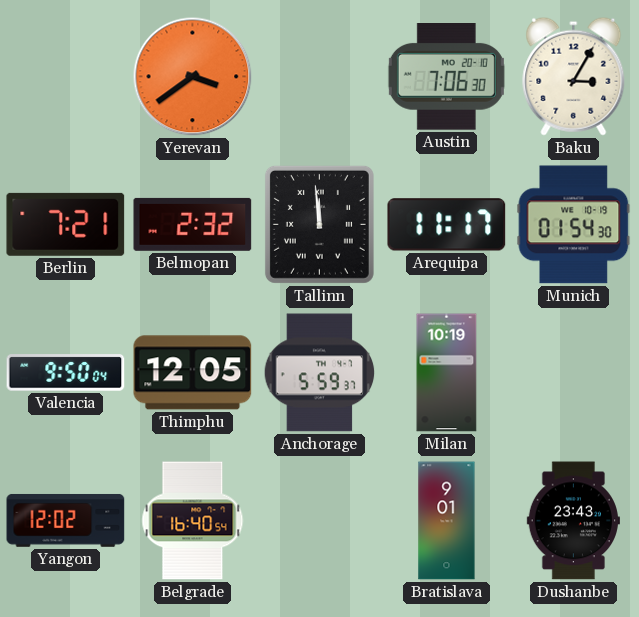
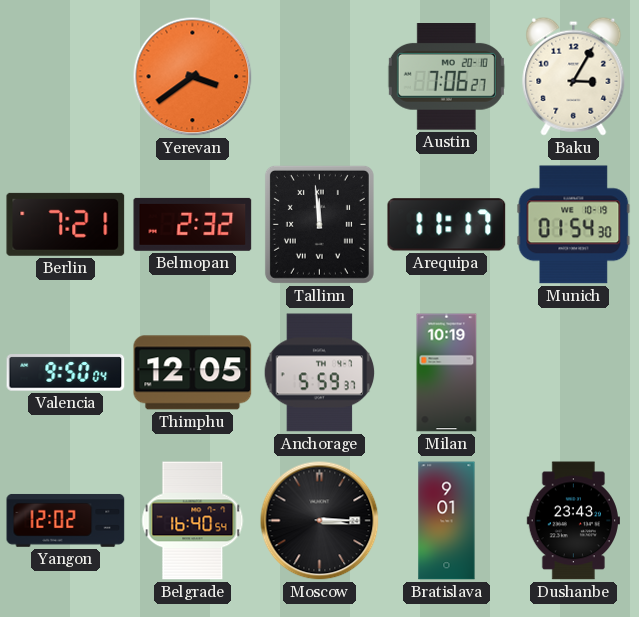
Austin: 7:06:30 -> 7:06:27
Moscow: none -> 3:15
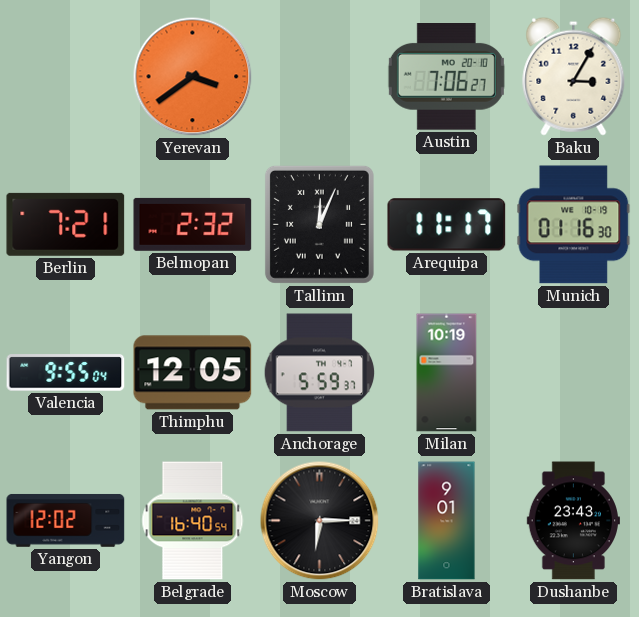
Tallinn: 11:59 -> 12:04
Munich: 01:54 -> 01:16
Valencia: 9:50 -> 9:55
Moscow: 3:15 -> 6:15
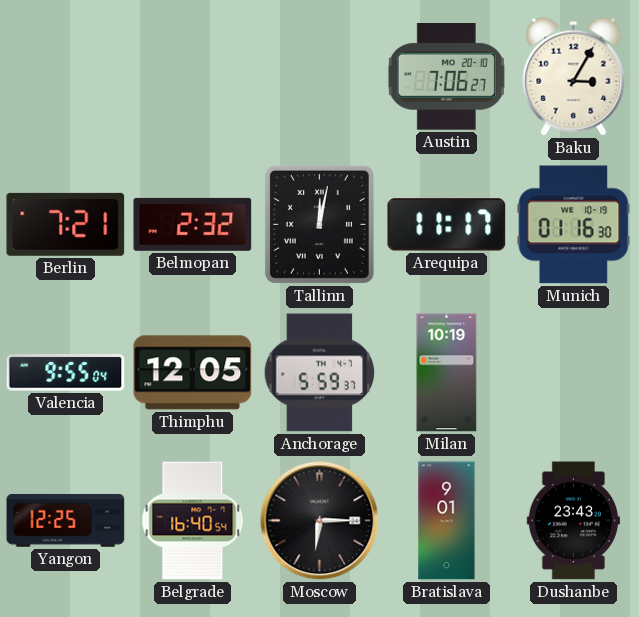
Yerevan: 3:39 -> none
Tallinn: 12:04 -> 12:02
Yangon: 12:02 -> 12:25
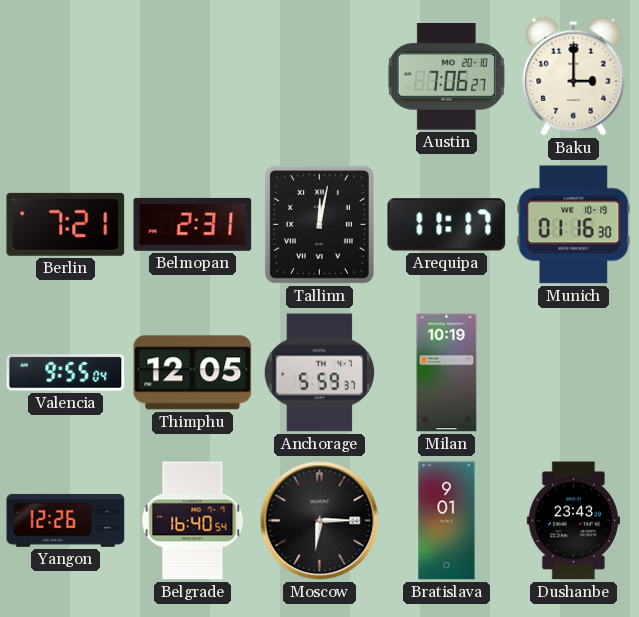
Baku: 3:05 -> 3:00
Belmopan: 2:32 -> 2:31
Yangon: 12:25 -> 12:26
